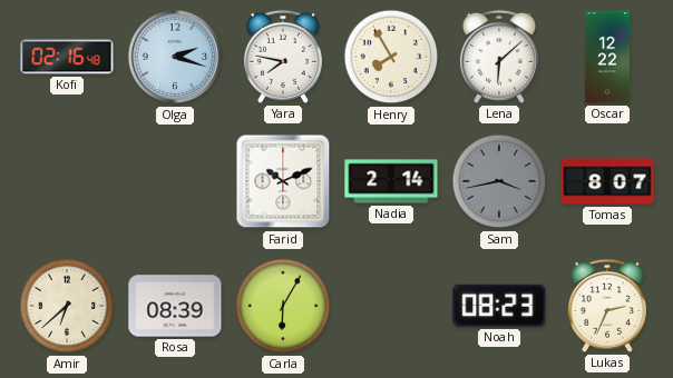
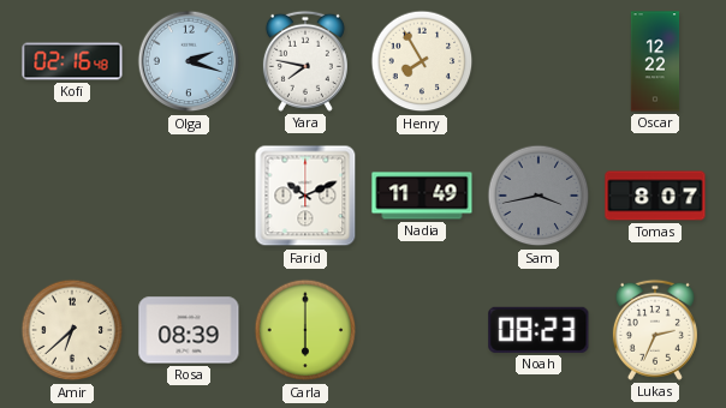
Lena: 6:08 -> none
Nadia: 2:14 -> 11:49
Carla: 6:05 -> 6:00
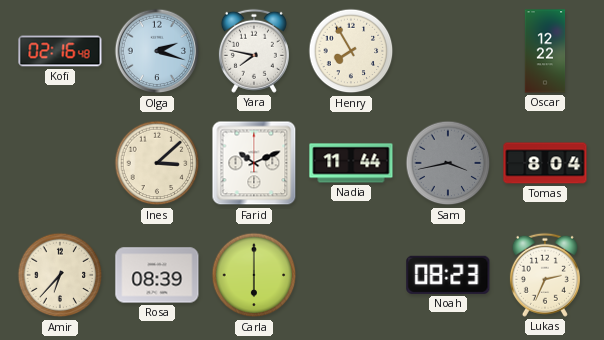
Ines: none -> 3:08
Nadia: 11:49 -> 11:44
Tomas: 8:07 -> 8:04
Amir: 6:38 -> 6:37
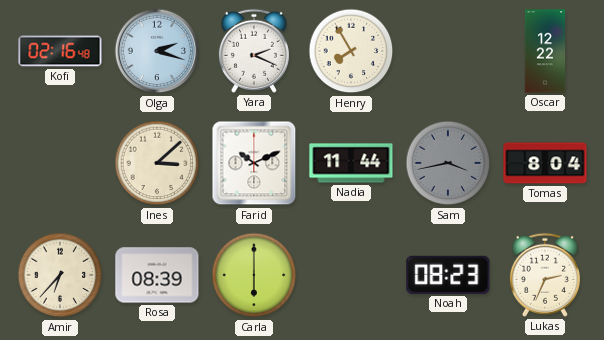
Yara: 7:47 -> 2:19
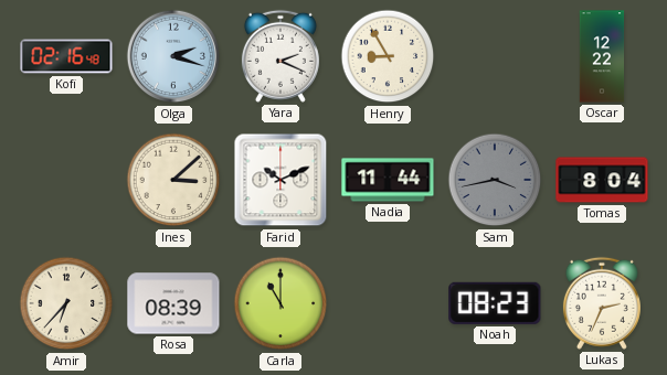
Henry: 7:55 -> 8:55
Carla: 6:00 -> 11:00
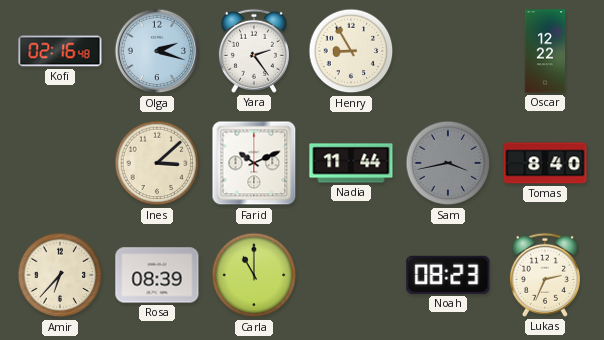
Yara: 2:19 -> 2:24
Tomas: 8:04 -> 8:40
